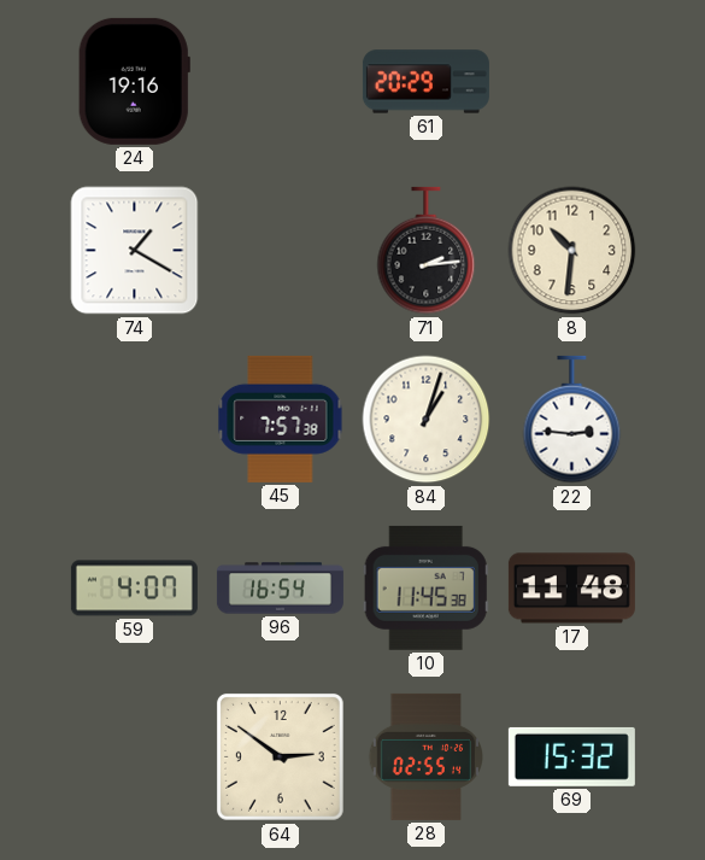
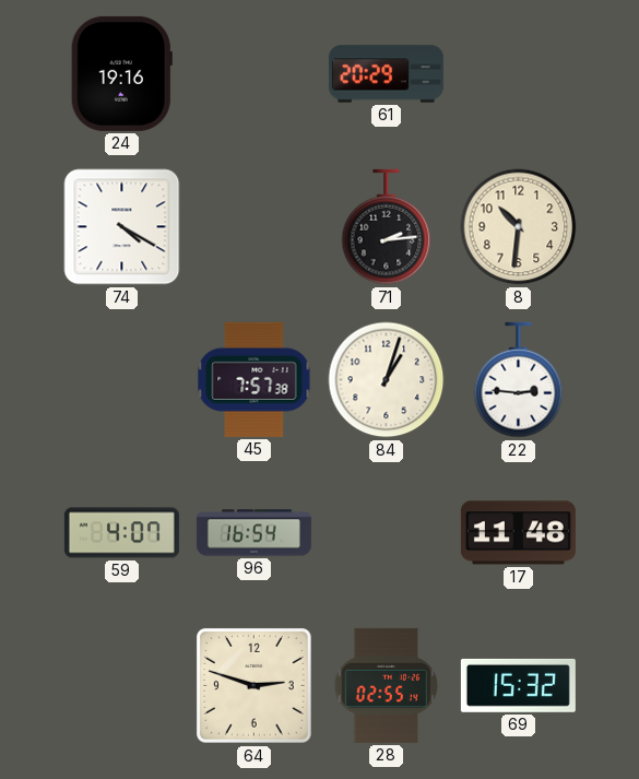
74: 1:20 -> 4:20
10: 11:45 -> none
64: 2:51 -> 2:48
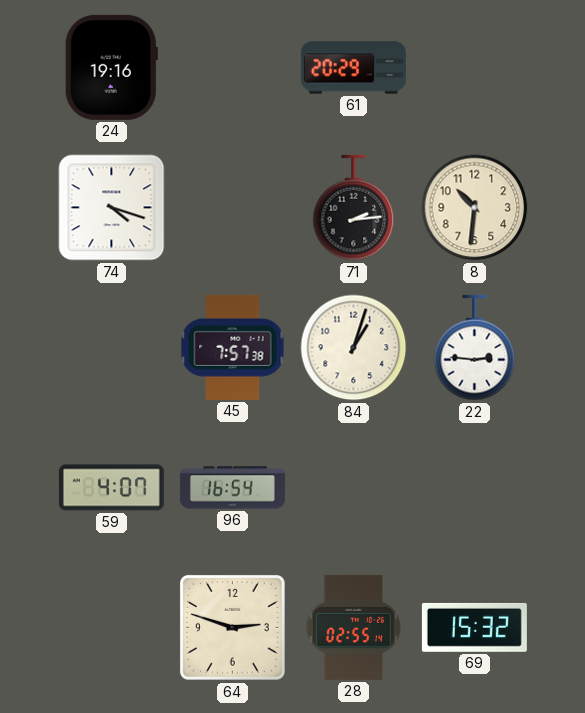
74: 4:20 -> 4:18
17: 11:48 -> none
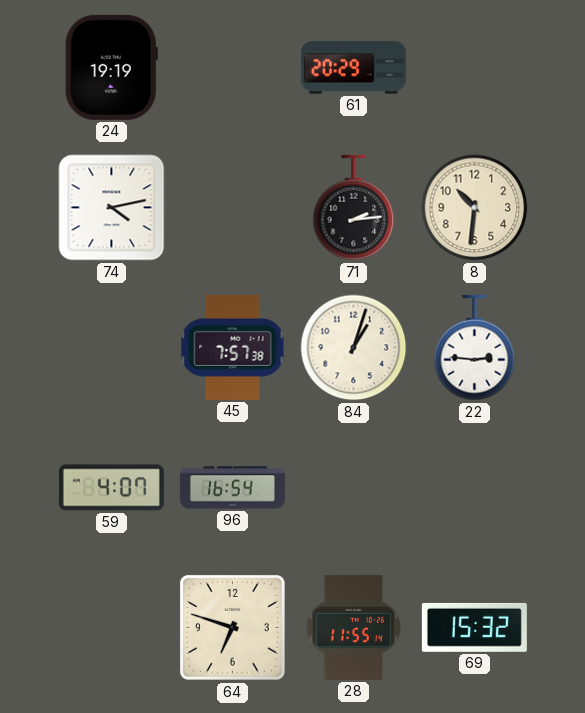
24: 19:16 -> 19:19
74: 4:18 -> 4:13
64: 2:48 -> 6:48
28: 02:55 -> 11:55
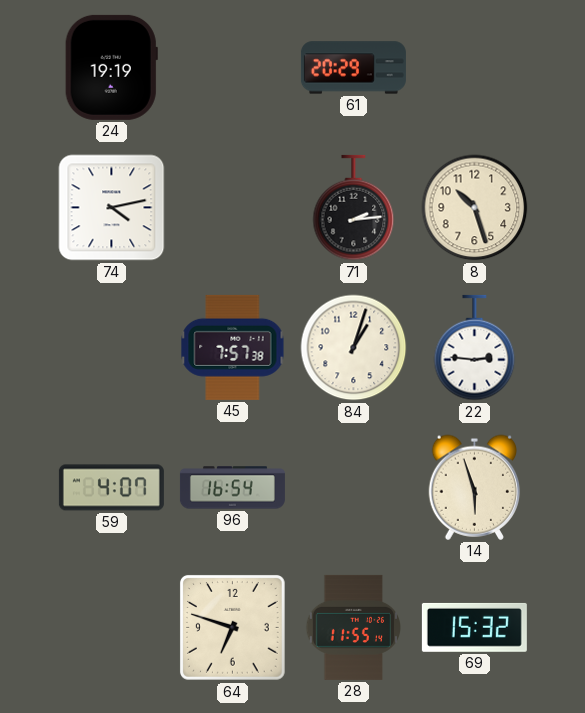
8: 10:31 -> 10:27
14: none -> 5:57
